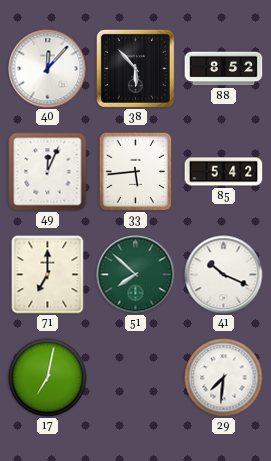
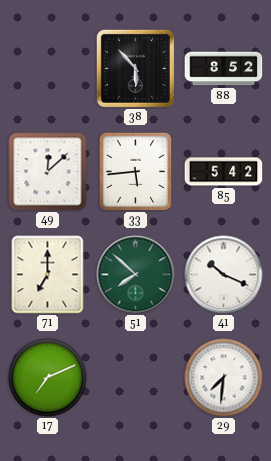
40: 12:07 -> none
49: 12:04 -> 12:08
17: 7:02 -> 7:11
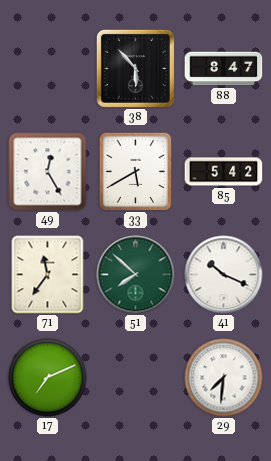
88: 8:52 -> 8:47
49: 12:08 -> 12:25
33: 5:44 -> 5:40
71: 7:00 -> 11:36
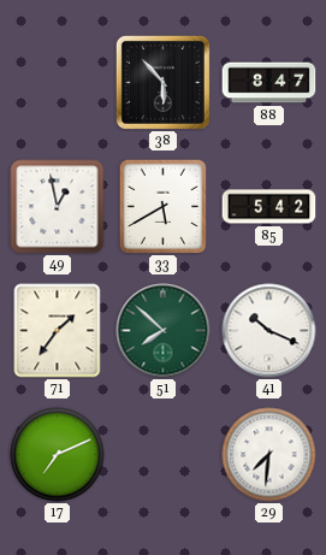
49: 12:25 -> 12:58
71: 11:36 -> 1:36
